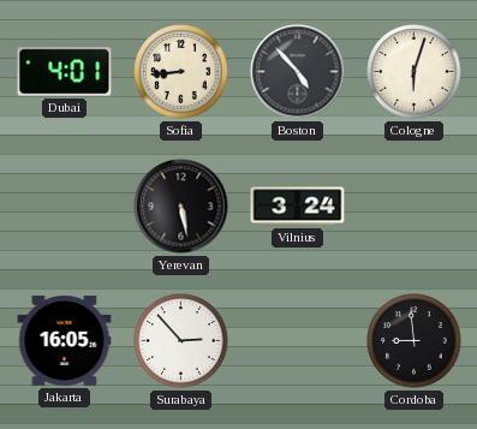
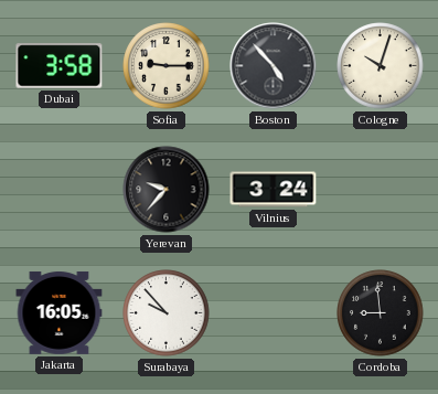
Dubai: 4:01 -> 3:58
Sofia: 8:44 -> 9:15
Cologne: 6:03 -> 10:03
Yerevan: 5:28 -> 9:37
Surabaya: 2:53 -> 9:53
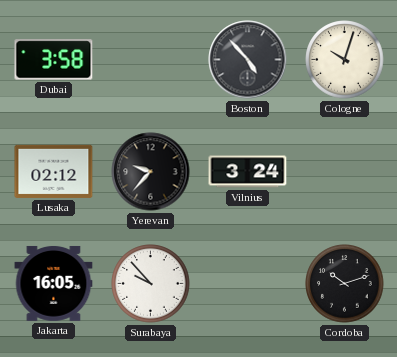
Sofia: 9:15 -> none
Lusaka: none -> 02:12
Cordoba: 8:59 -> 10:12
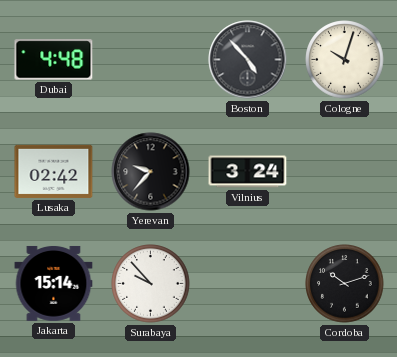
Dubai: 3:58 -> 4:48
Lusaka: 02:12 -> 02:42
Jakarta: 16:05 -> 15:14
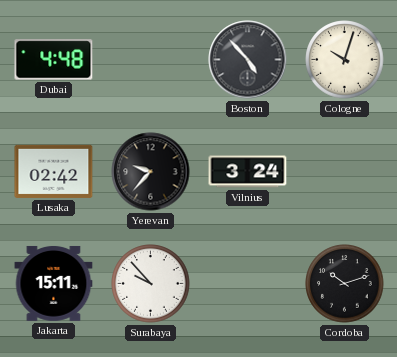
Jakarta: 15:14 -> 15:11
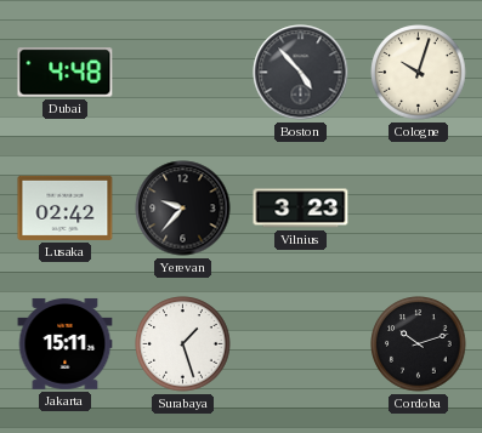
Vilnius: 3:24 -> 3:23
Surabaya: 9:53 -> 1:27
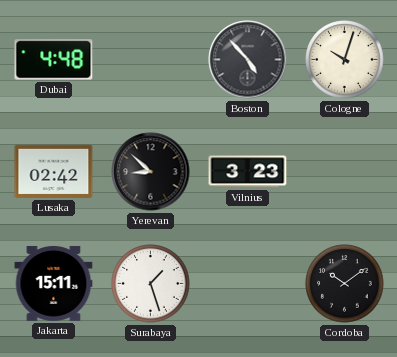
Yerevan: 9:37 -> 8:52
Cordoba: 10:12 -> 10:09
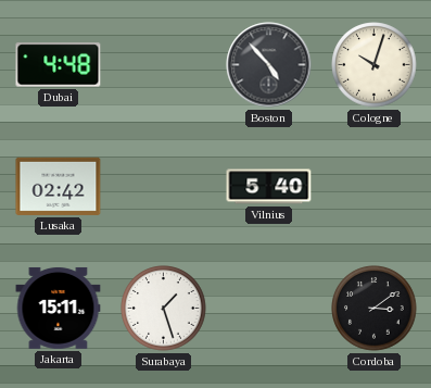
Yerevan: 8:52 -> none
Vilnius: 3:23 -> 5:40
Cordoba: 10:09 -> 3:09
